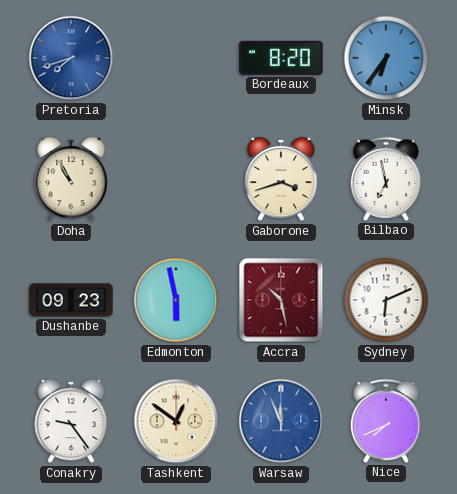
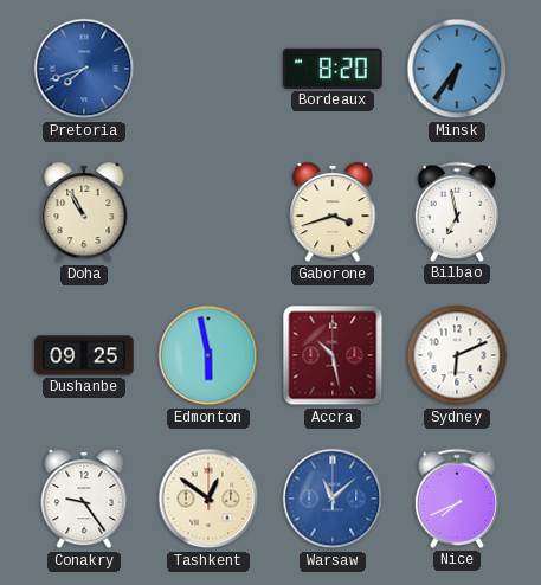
Dushanbe: 09:23 -> 09:25
Warsaw: 11:56 -> 11:08
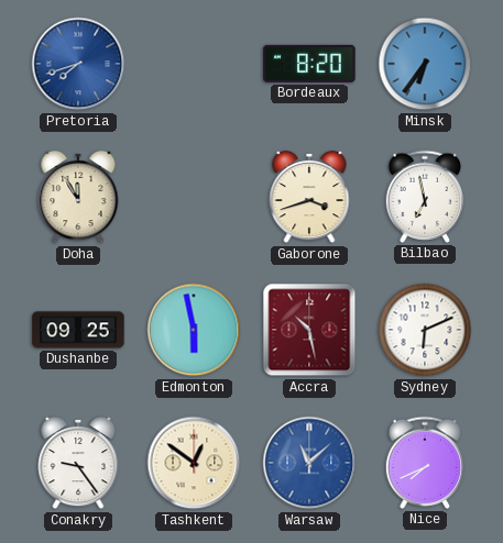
Doha: 10:55 -> 11:55
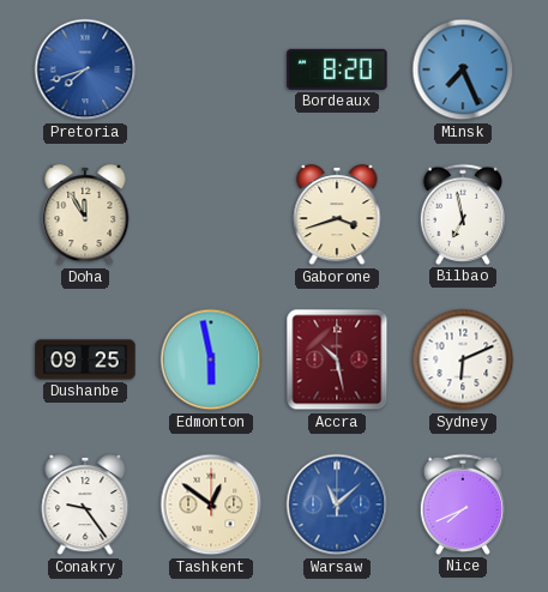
Minsk: 6:36 -> 7:26
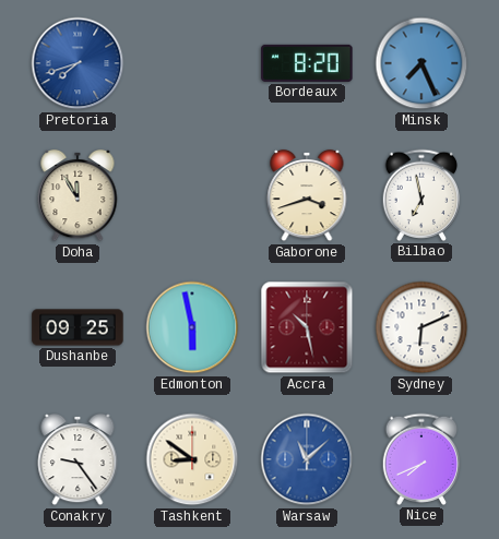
Tashkent: 12:51 -> 8:51
